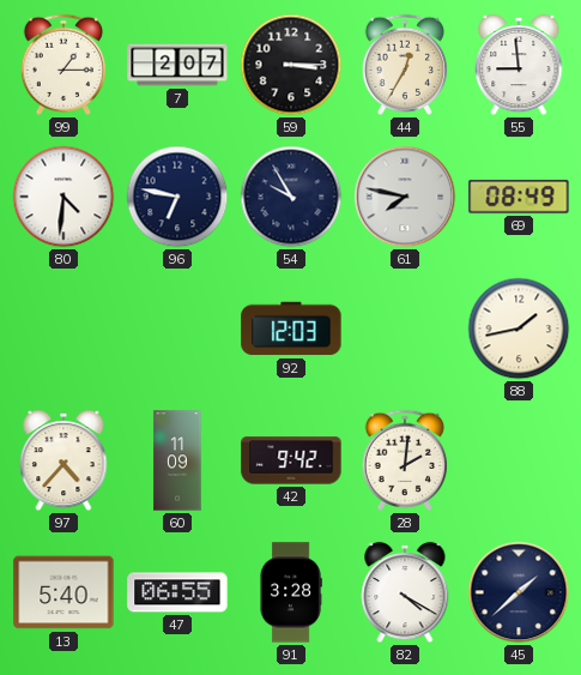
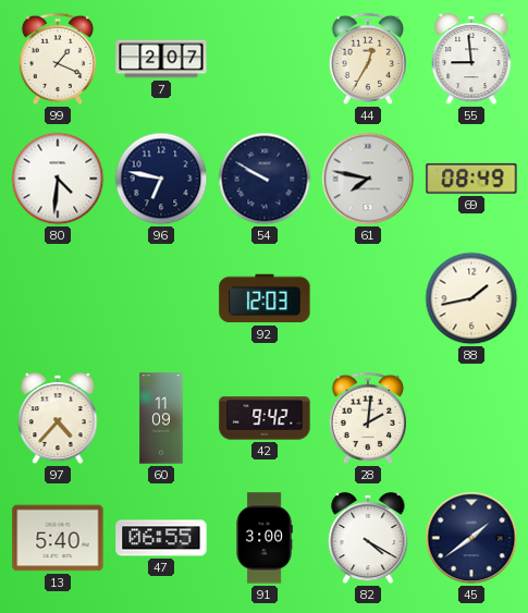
99: 1:15 -> 1:19
59: 3:15 -> none
54: 9:55 -> 9:50
91: 3:28 -> 3:00
45: 1:38 -> 1:39
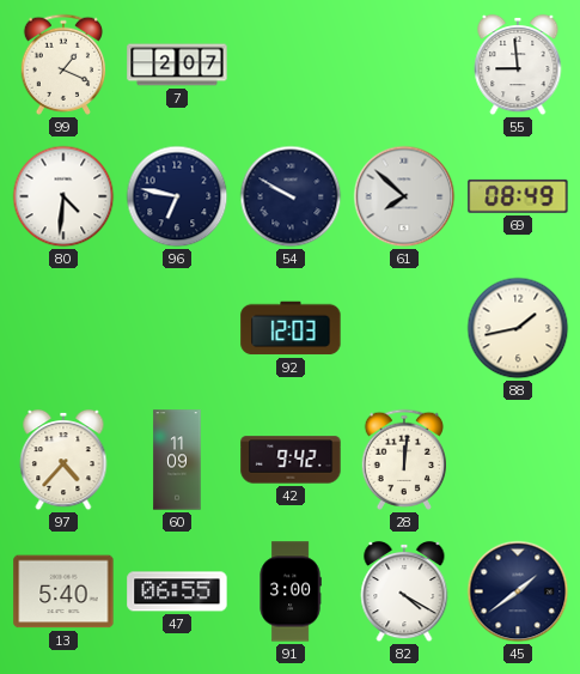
44: 12:35 -> none
61: 7:47 -> 7:52
28: 2:01 -> 12:01
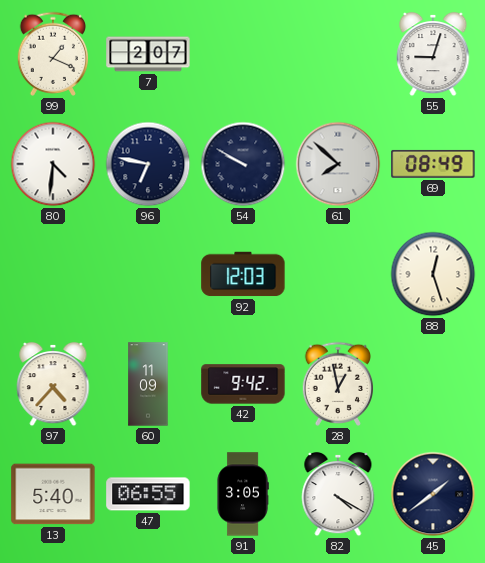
55: 8:59 -> 9:03
88: 1:43 -> 12:27
28: 12:01 -> 12:58
91: 3:00 -> 3:05
